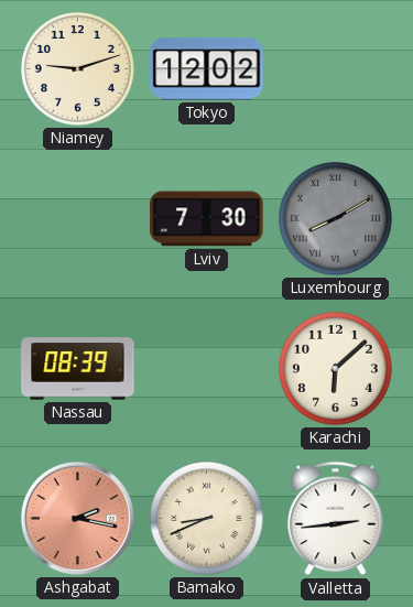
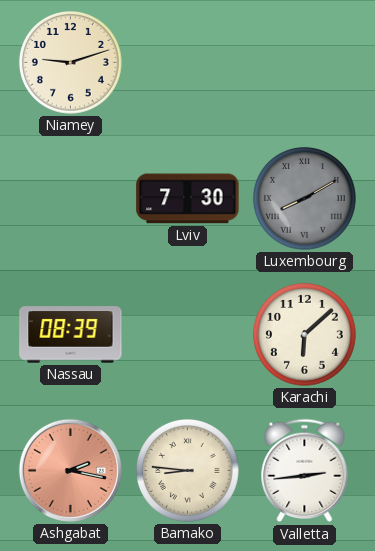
Tokyo: 12:02 -> none
Bamako: 8:41 -> 8:46
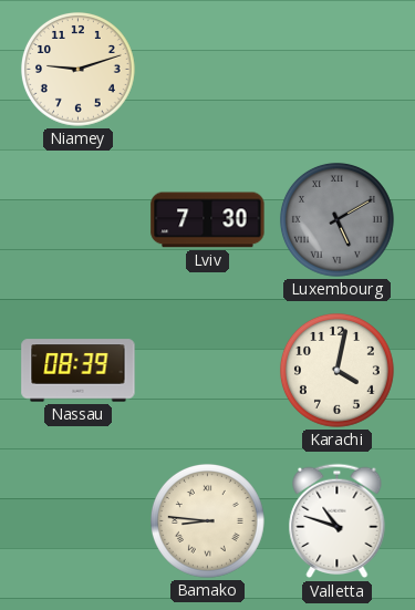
Luxembourg: 8:10 -> 5:10
Karachi: 6:08 -> 4:02
Ashgabat: 2:17 -> none
Valletta: 2:44 -> 10:48
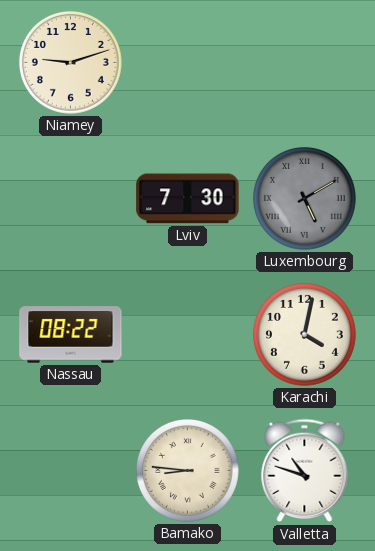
Nassau: 08:39 -> 08:22
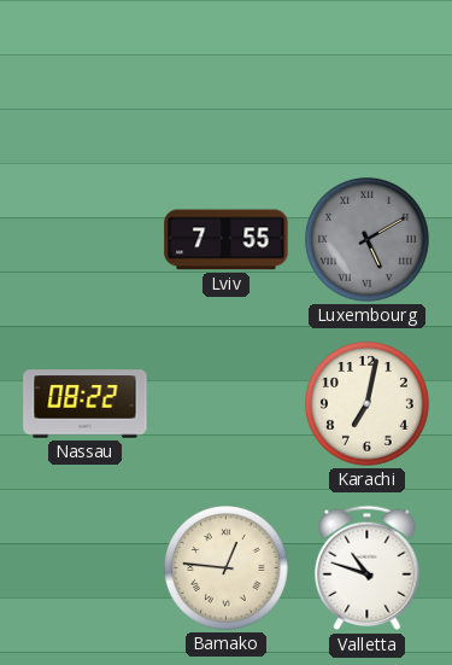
Niamey: 9:12 -> none
Lviv: 7:30 -> 7:55
Karachi: 4:02 -> 7:02
Bamako: 8:46 -> 12:46
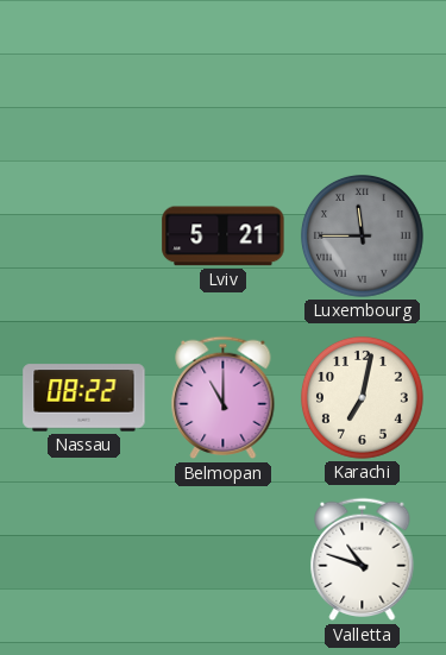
Lviv: 7:55 -> 5:21
Luxembourg: 5:10 -> 11:45
Belmopan: none -> 11:00
Bamako: 12:46 -> none
